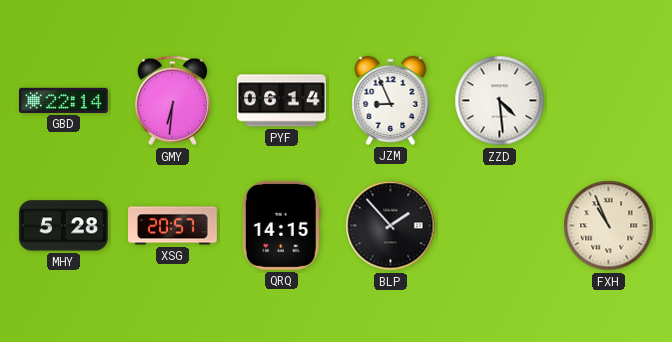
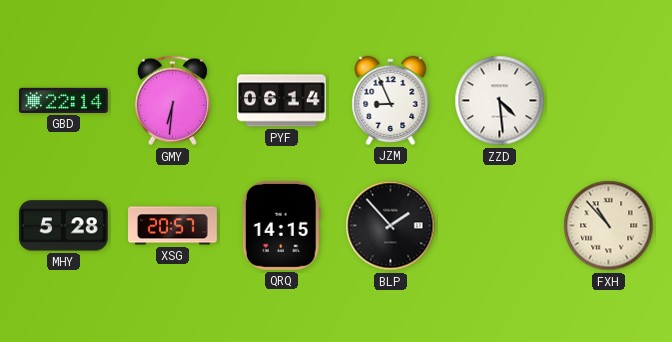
FXH: 10:56 -> 10:53
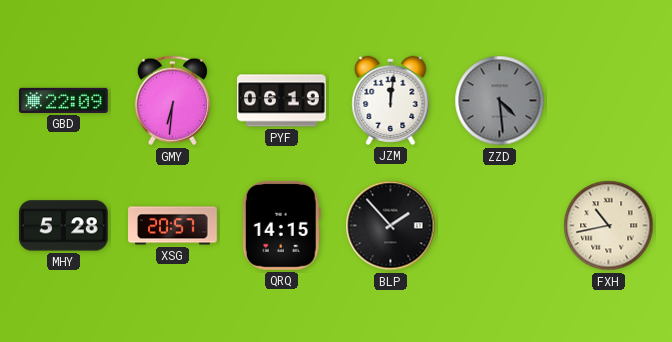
GBD: 22:14 -> 22:09
PYF: 06:14 -> 06:19
JZM: 8:56 -> 12:01
ZZD dial: white -> grey
FXH: 10:53 -> 10:43
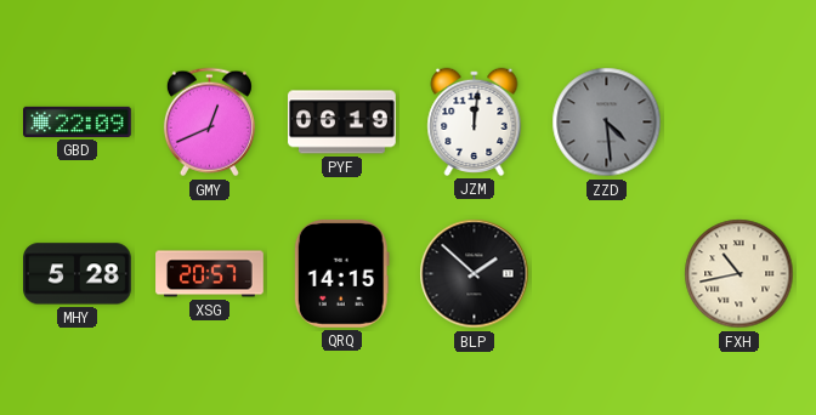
GMY: 6:31 -> 12:41
BLP: 1:53 -> 1:52
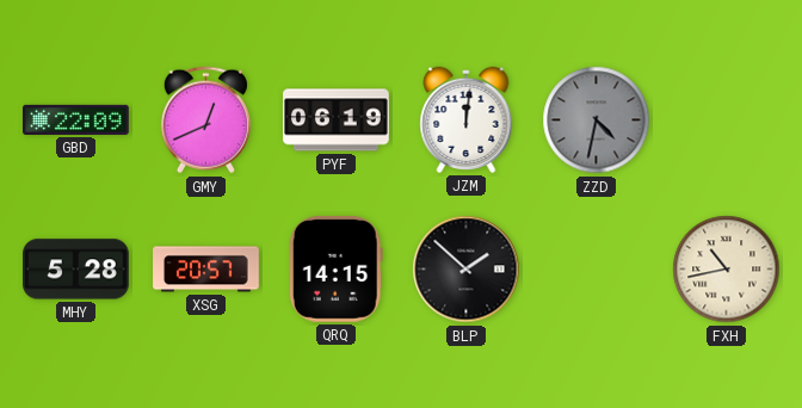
ZZD: 4:29 -> 4:32
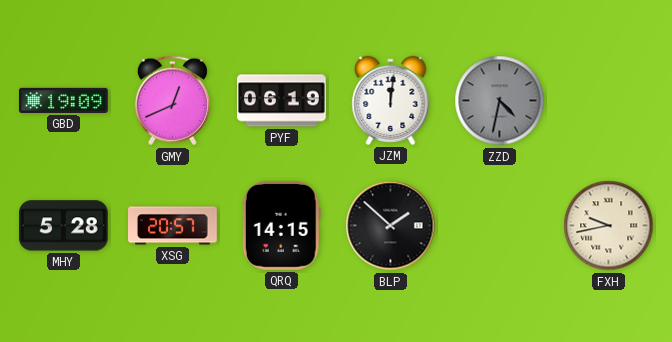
GBD: 22:09 -> 19:09
FXH: 10:43 -> 9:43
